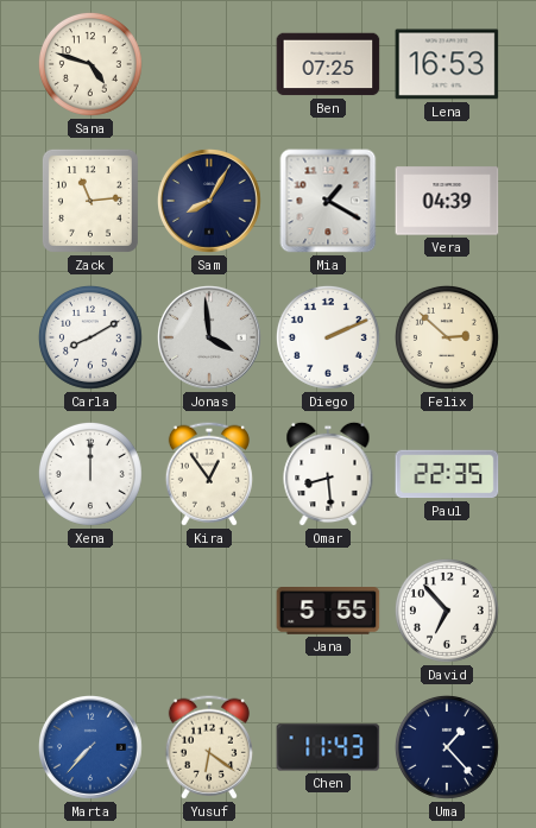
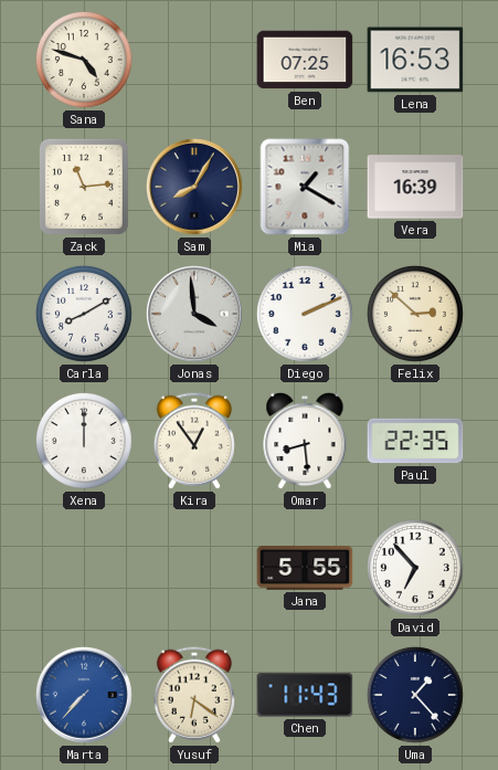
Vera: 04:39 -> 16:39
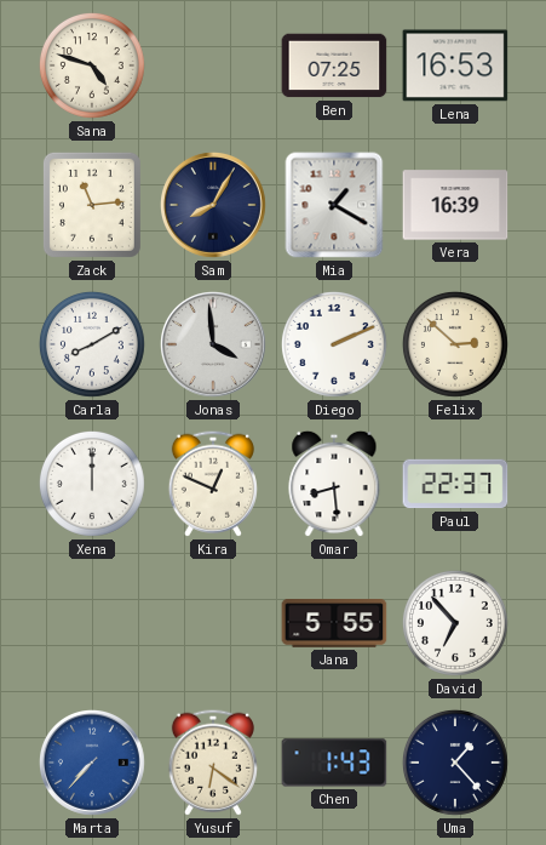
Kira: 12:54 -> 12:49
Paul: 22:35 -> 22:37
Chen: 11:43 -> 1:43
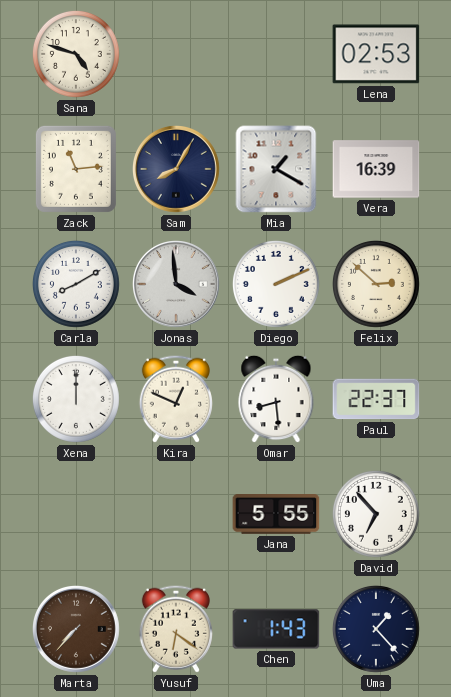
Ben: 07:25 -> none
Lena: 16:53 -> 02:53
Marta dial: blue -> brown
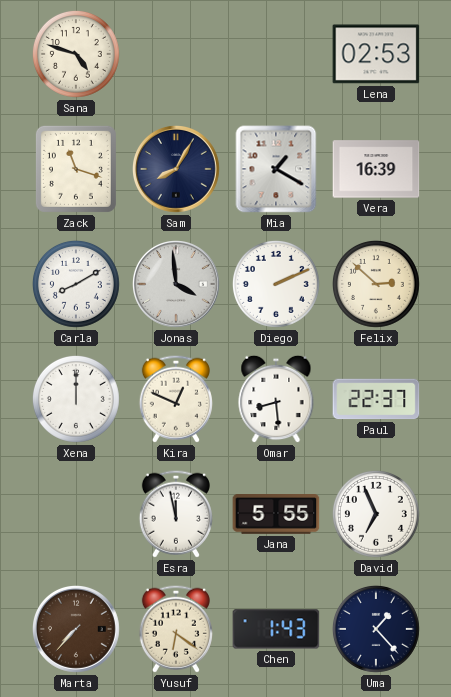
Zack: 11:14 -> 11:18
Esra: none -> 11:58
David: 6:53 -> 6:56
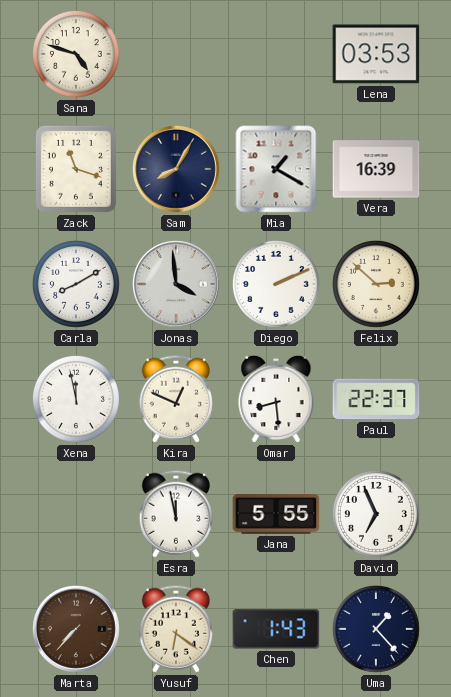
Lena: 02:53 -> 03:53
Xena: 12:00 -> 11:58
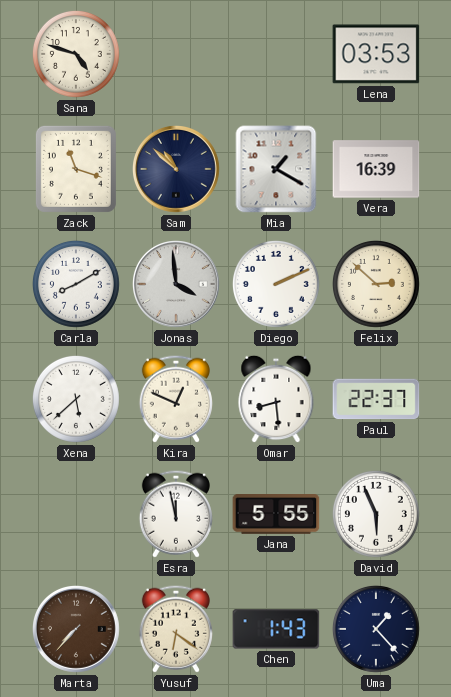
Sam: 8:05 -> 10:52
Xena: 11:58 -> 5:38
David: 6:56 -> 5:56
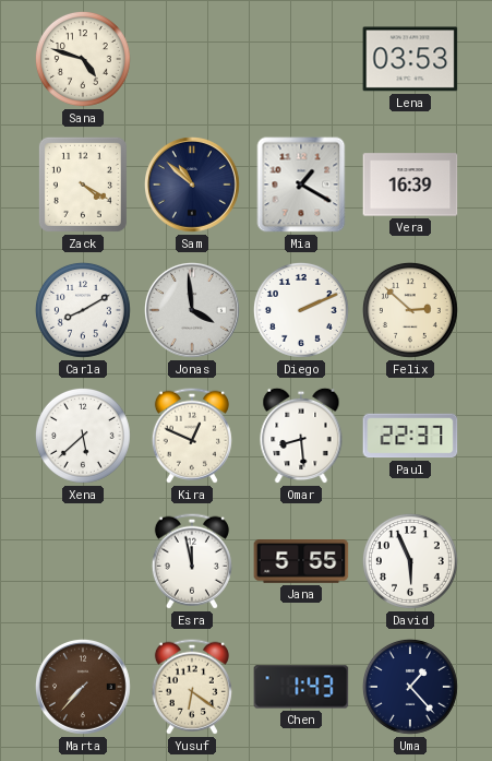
Zack: 11:18 -> 4:20
